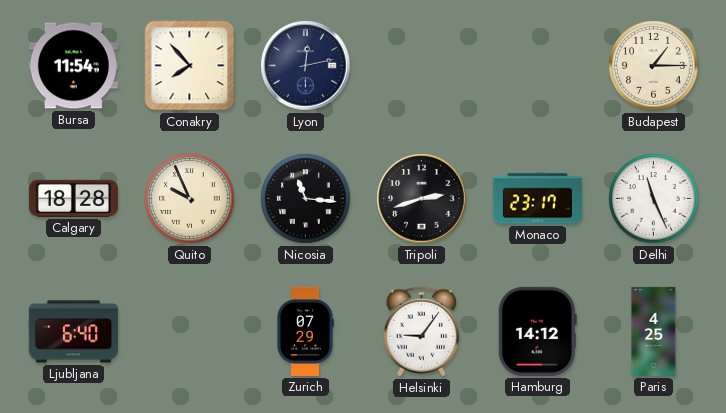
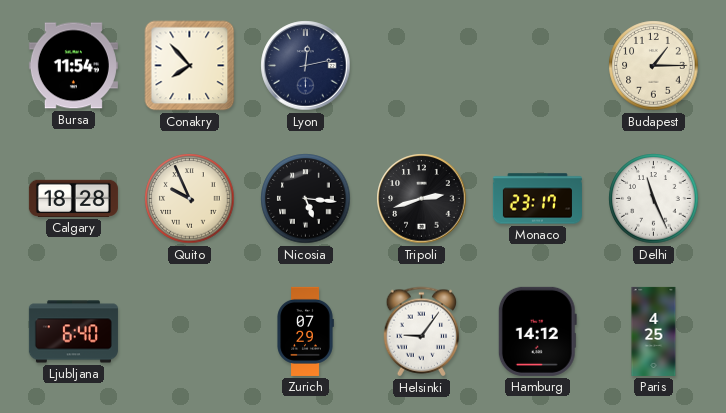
Nicosia: 11:16 -> 5:16
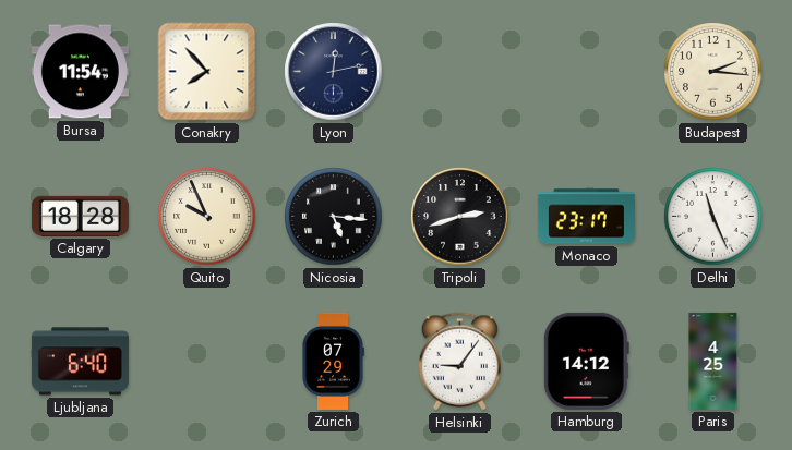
Budapest: 1:15 -> 2:16
